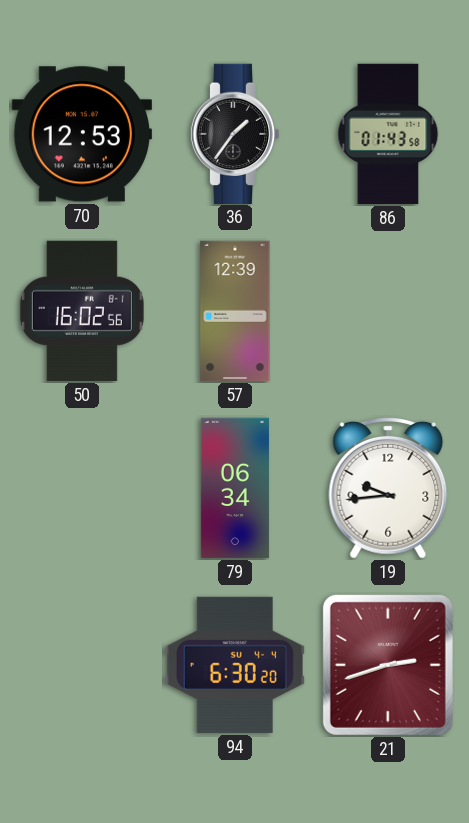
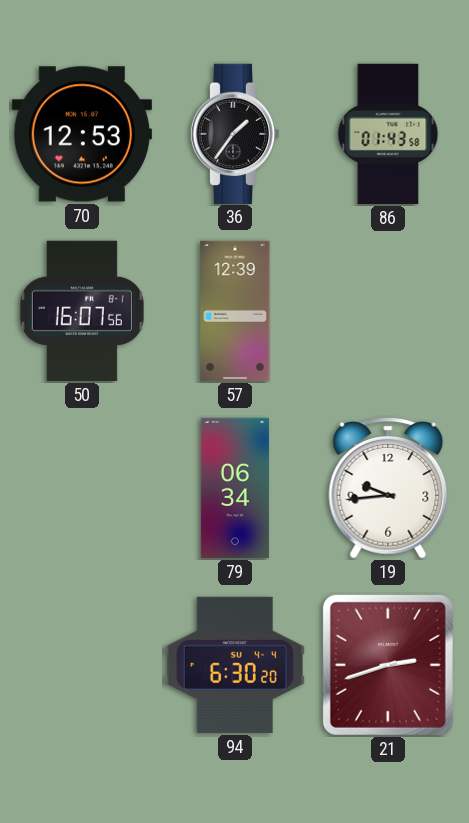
50: 16:02 -> 16:07
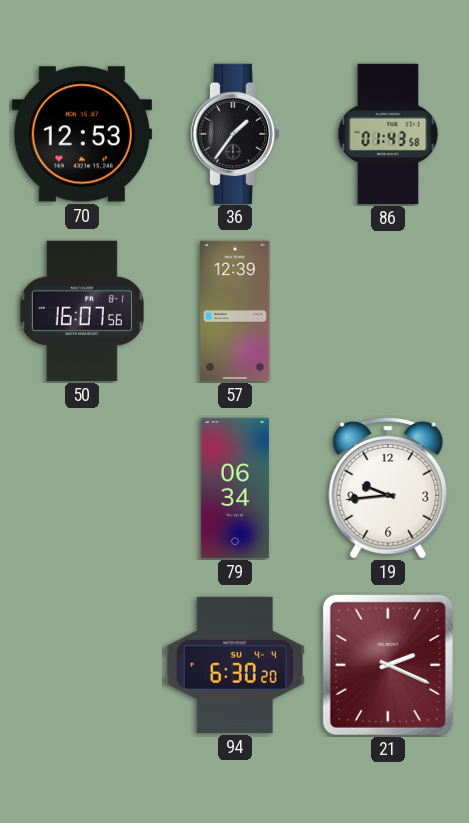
21: 2:42 -> 2:19
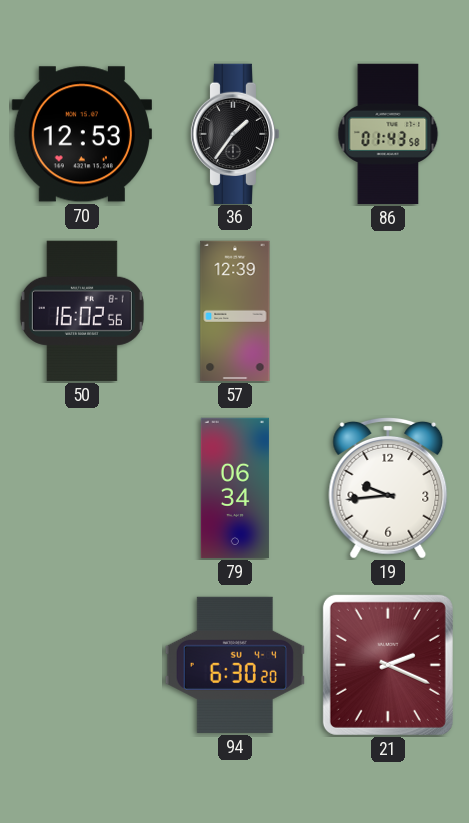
50: 16:07 -> 16:02
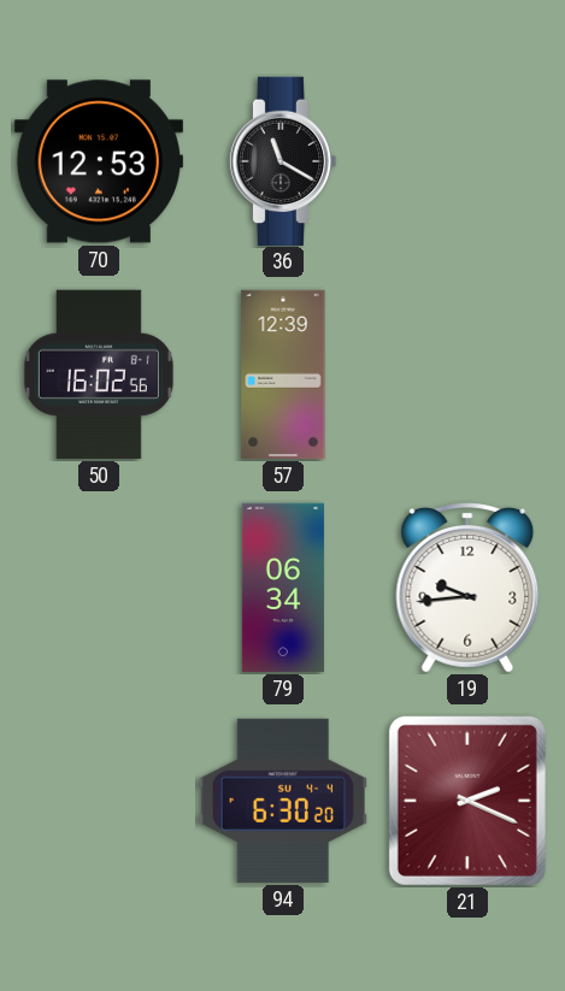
36: 1:36 -> 11:20
86: 01:43 -> none
